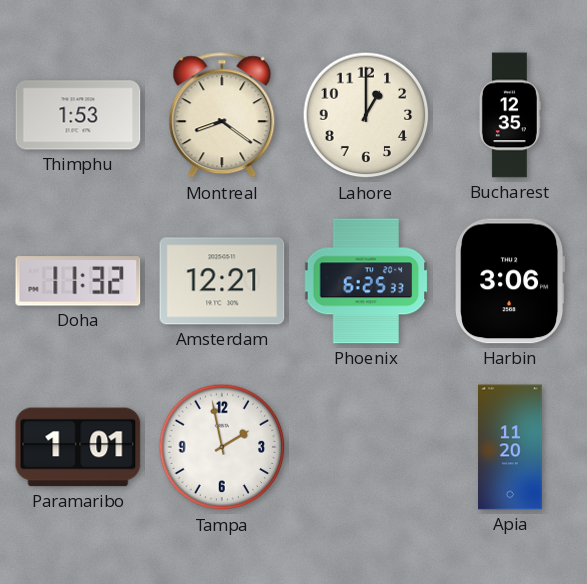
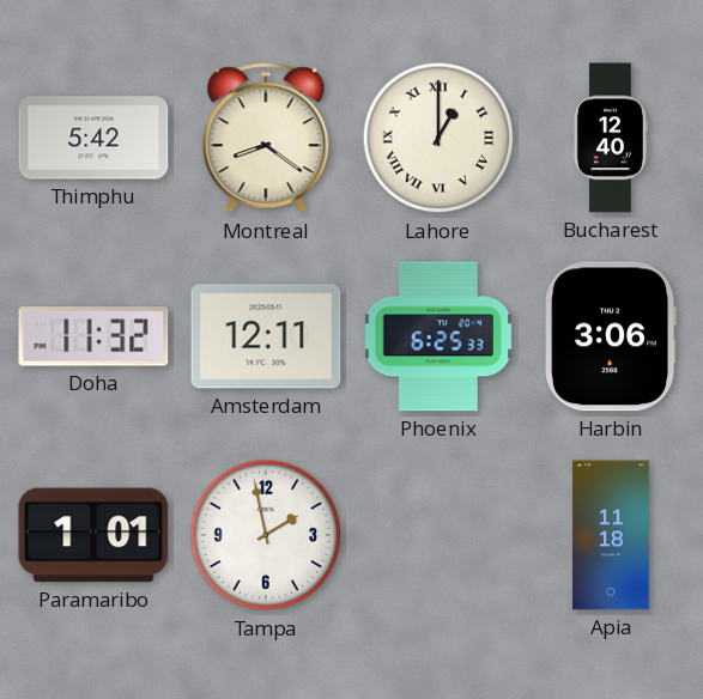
Thimphu: 1:53 -> 5:42
Lahore numerals: Arabic -> Roman
Bucharest: 12:35 -> 12:40
Amsterdam: 12:21 -> 12:11
Apia: 11:20 -> 11:18
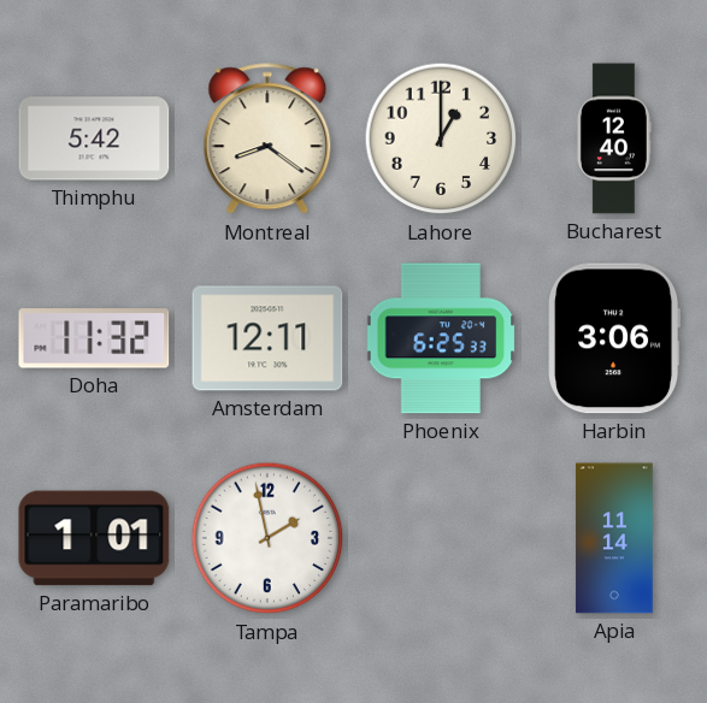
Lahore numerals: Roman -> Arabic
Apia: 11:18 -> 11:14
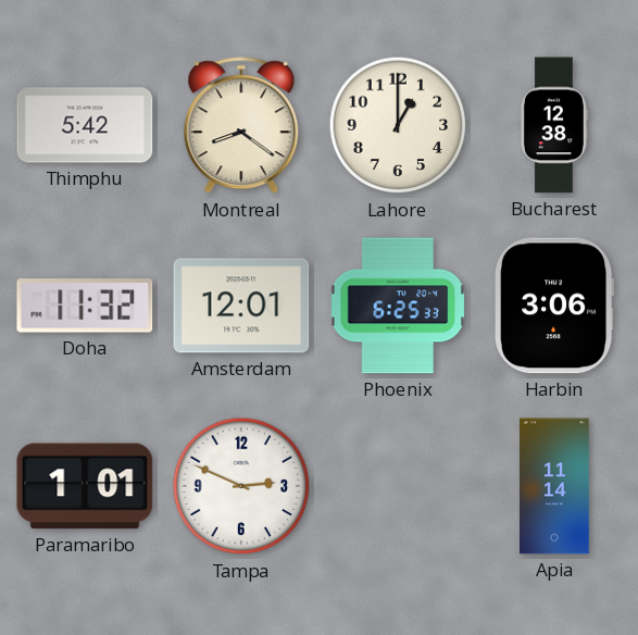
Bucharest: 12:40 -> 12:38
Amsterdam: 12:11 -> 12:01
Tampa: 1:58 -> 2:49
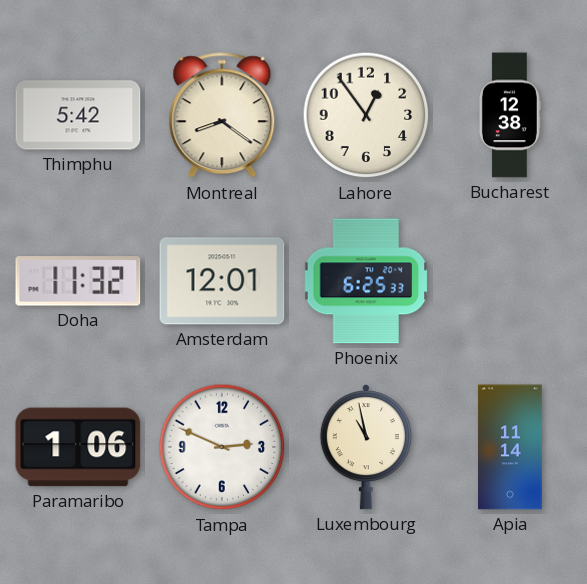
Lahore: 1:00 -> 12:54
Harbin: 3:06 -> none
Paramaribo: 1:01 -> 1:06
Luxembourg: none -> 10:58
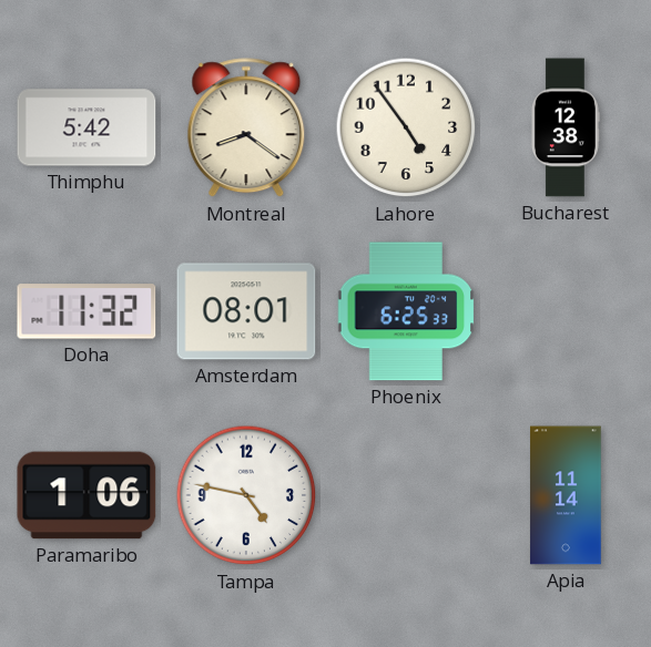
Lahore: 12:54 -> 4:54
Amsterdam: 12:01 -> 08:01
Tampa: 2:49 -> 4:47
Luxembourg: 10:58 -> none
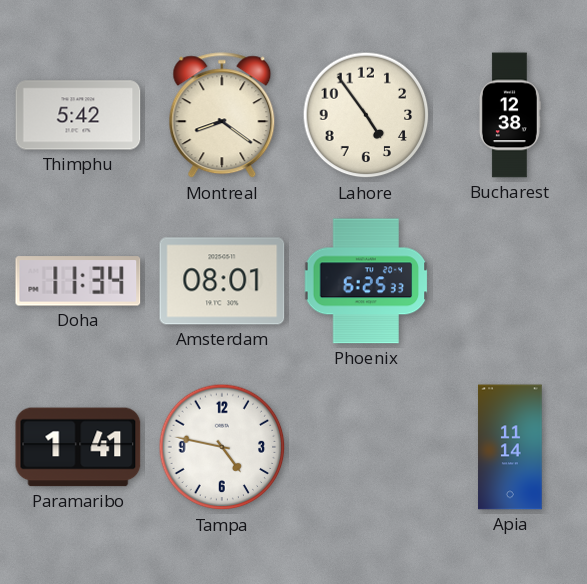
Doha: 11:32 -> 11:34
Paramaribo: 1:06 -> 1:41
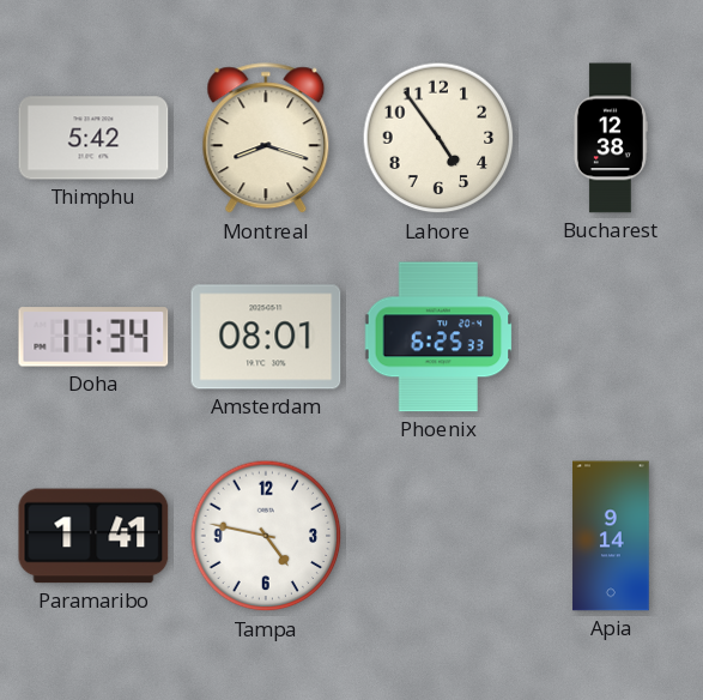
Montreal: 8:21 -> 8:18
Apia: 11:14 -> 9:14
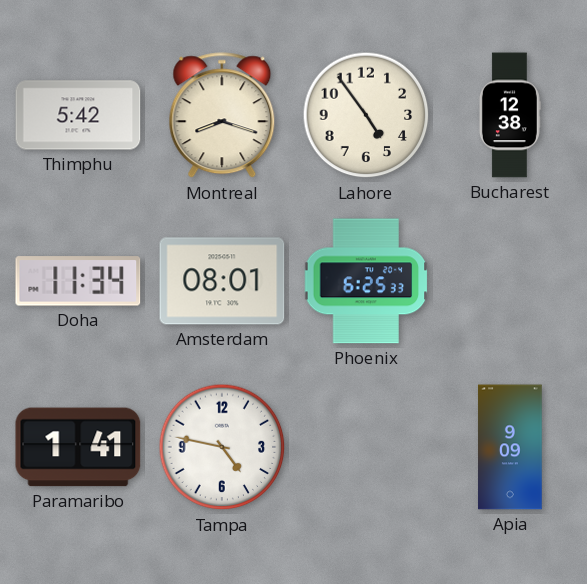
Apia: 9:14 -> 9:09
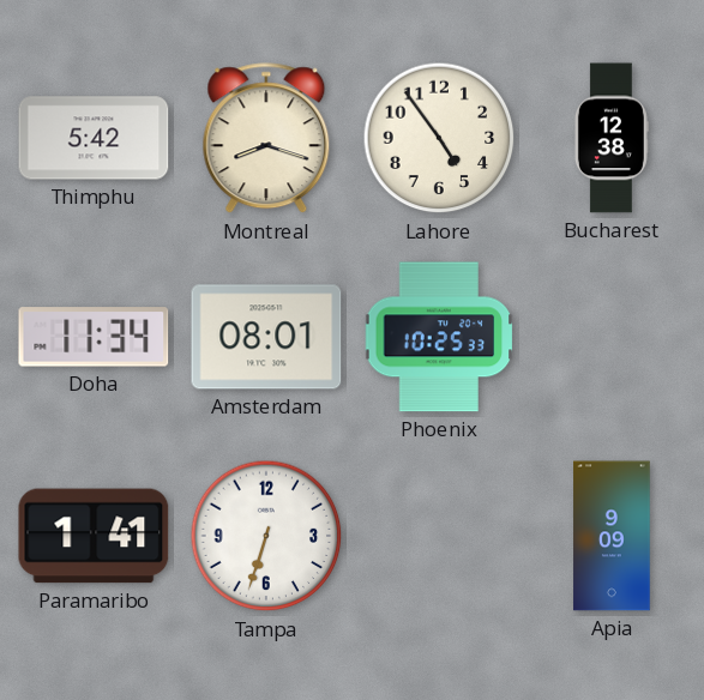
Phoenix: 6:25 -> 10:25
Tampa: 4:47 -> 6:33
